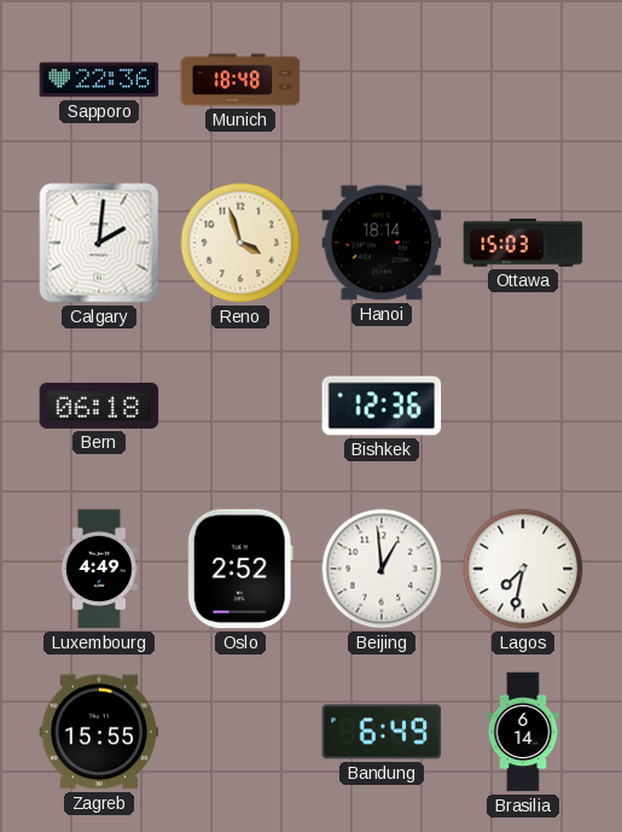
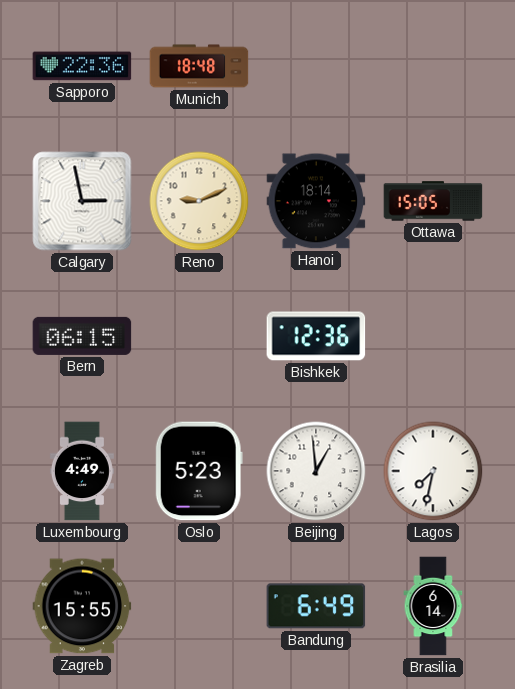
Calgary: 2:01 -> 2:58
Reno: 3:57 -> 9:11
Ottawa: 15:03 -> 15:05
Bern: 06:18 -> 06:15
Oslo: 2:52 -> 5:23
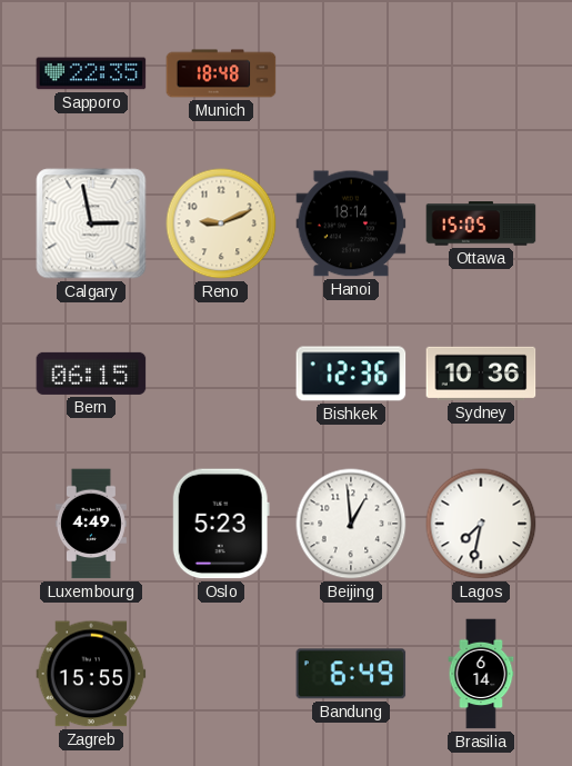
Sapporo: 22:36 -> 22:35
Sydney: none -> 10:36
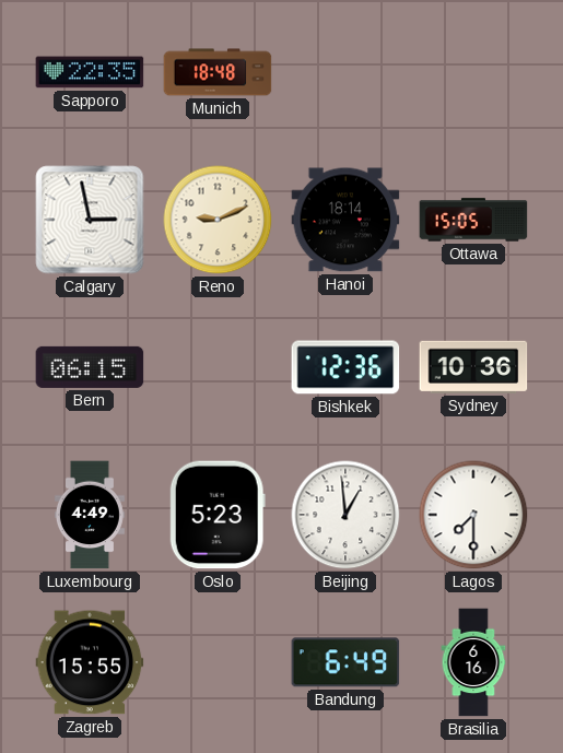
Lagos: 7:32 -> 7:30
Brasilia: 6:14 -> 6:16
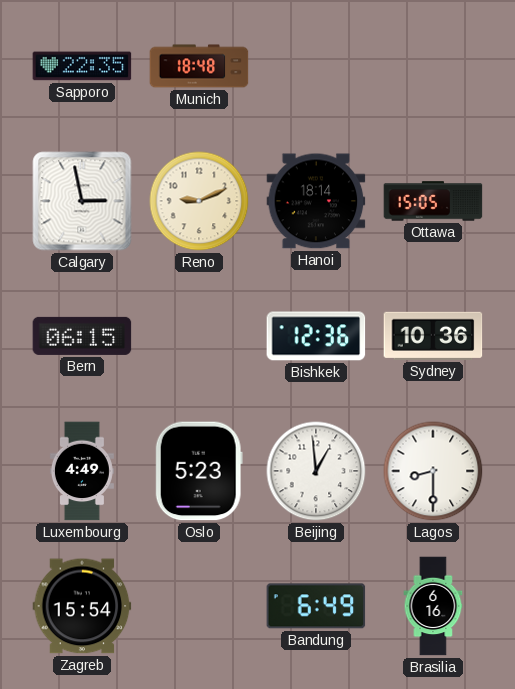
Lagos: 7:30 -> 8:30
Zagreb: 15:55 -> 15:54
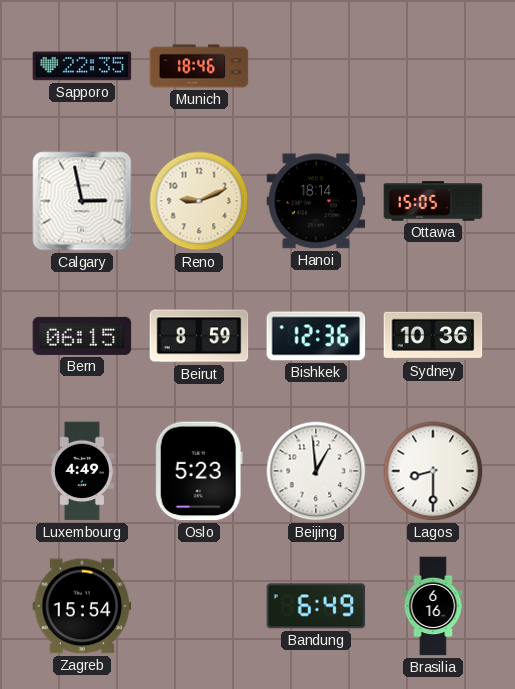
Munich: 18:48 -> 18:46
Beirut: none -> 8:59
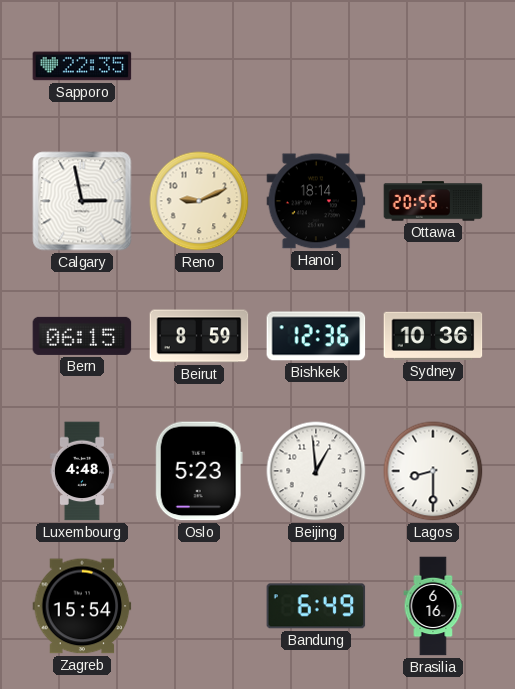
Munich: 18:46 -> none
Ottawa: 15:05 -> 20:56
Luxembourg: 4:49 -> 4:48
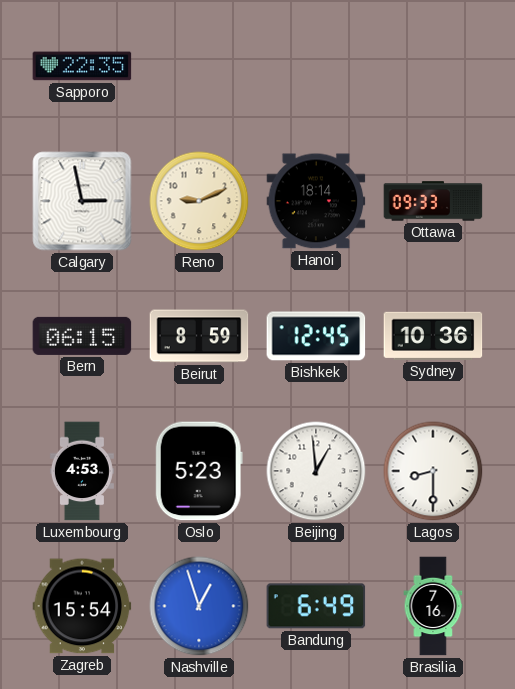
Ottawa: 20:56 -> 09:33
Bishkek: 12:36 -> 12:45
Luxembourg: 4:48 -> 4:53
Nashville: none -> 12:57
Brasilia: 6:16 -> 7:16
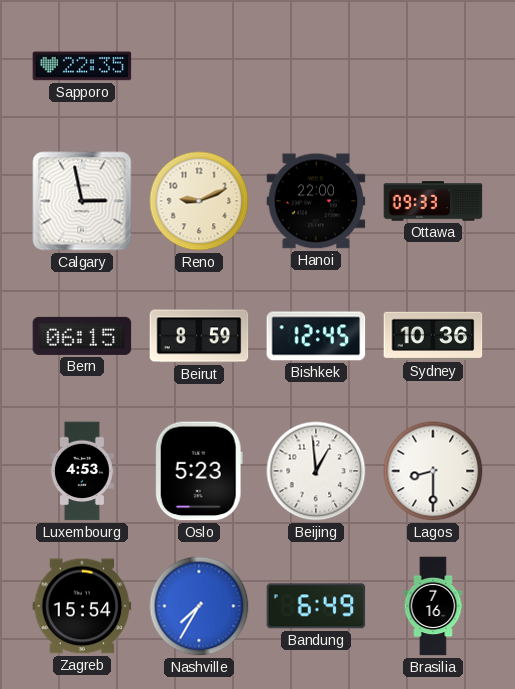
Hanoi: 18:14 -> 22:00
Nashville: 12:57 -> 7:35
